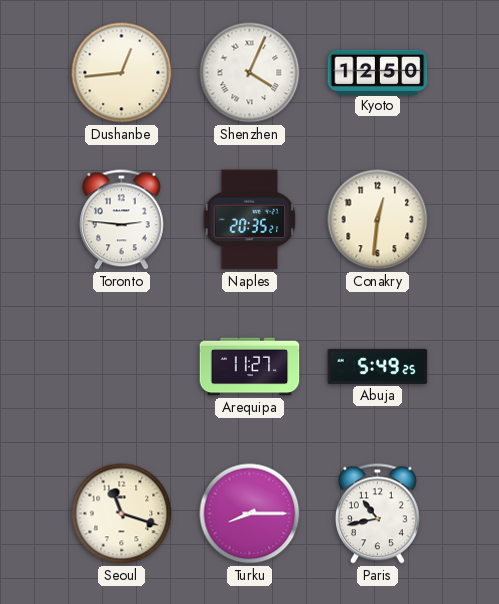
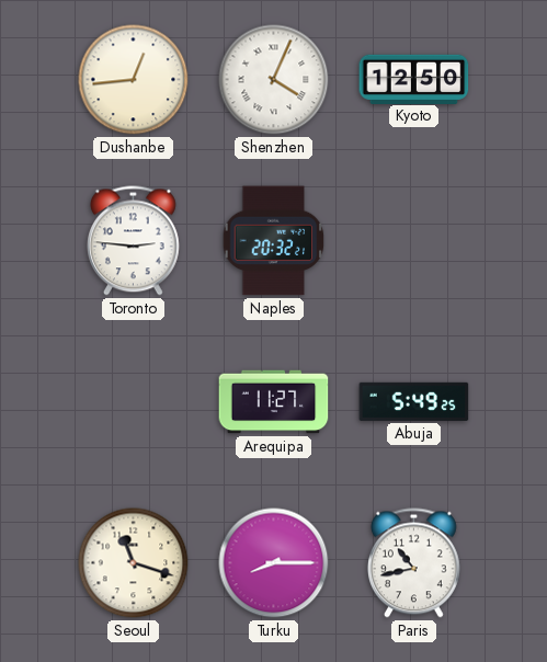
Naples: 20:35 -> 20:32
Conakry: 12:31 -> none
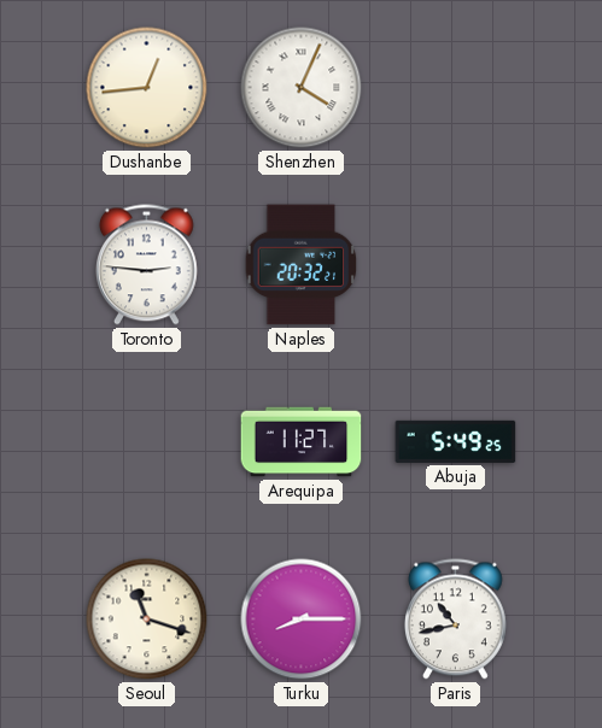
Kyoto: 12:50 -> none
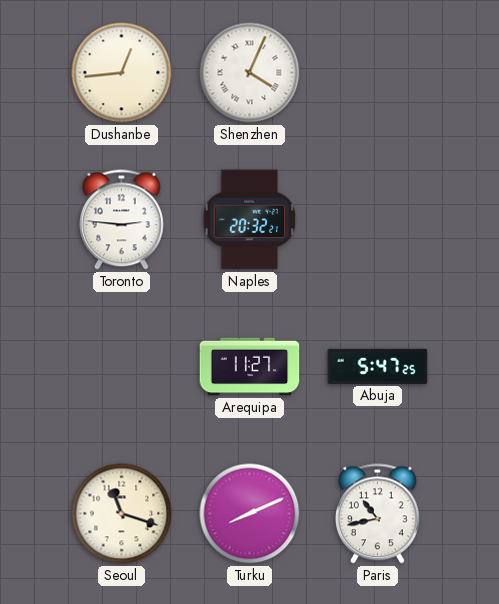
Abuja: 5:49 -> 5:47
Turku: 8:15 -> 8:11
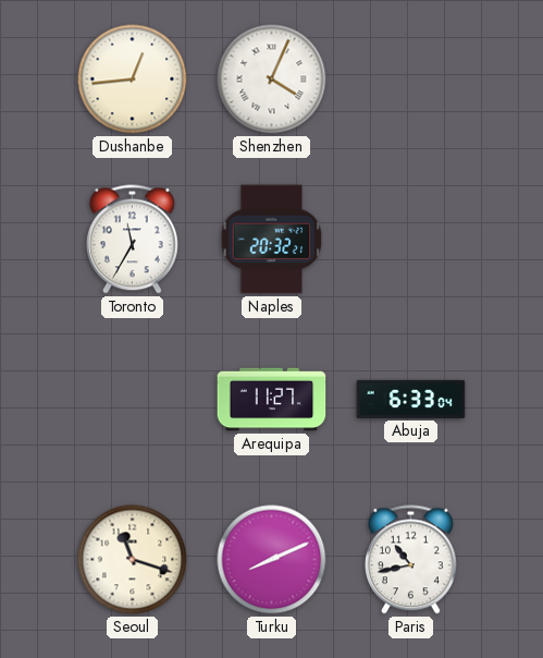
Toronto: 2:46 -> 11:35
Abuja: 5:47 -> 6:33
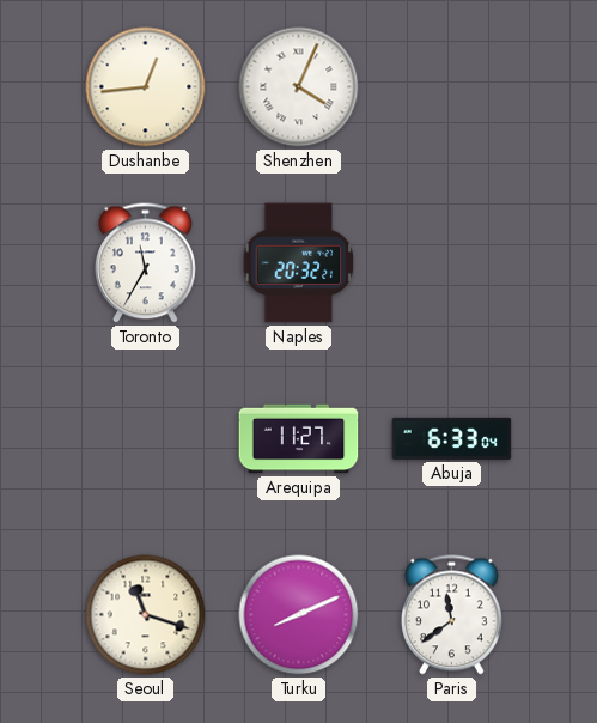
Paris: 10:43 -> 11:39
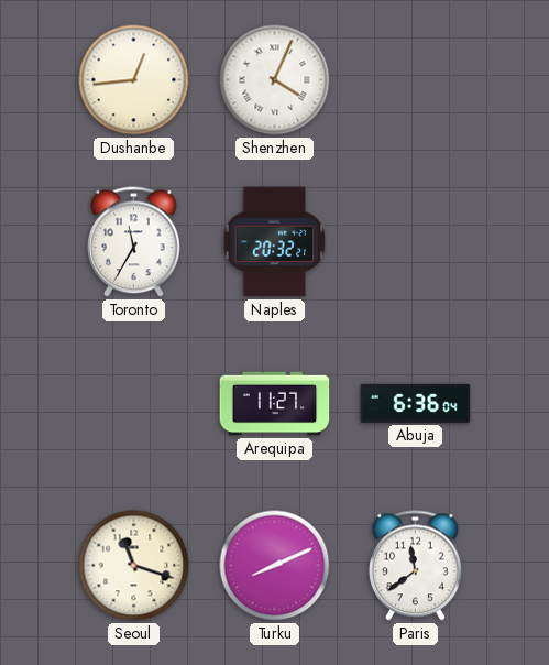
Abuja: 6:33 -> 6:36
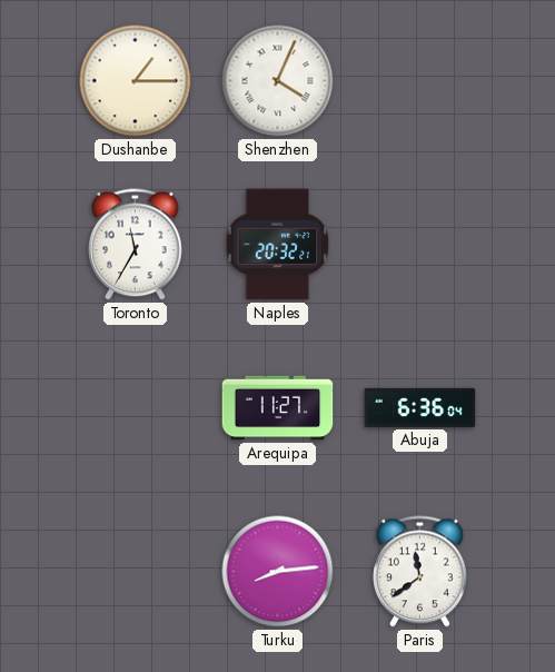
Dushanbe: 12:44 -> 1:15
Seoul: 11:18 -> none
Turku: 8:11 -> 8:14
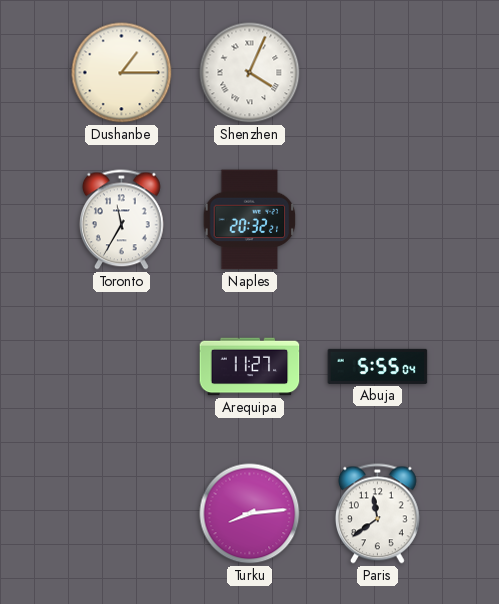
Abuja: 6:36 -> 5:55
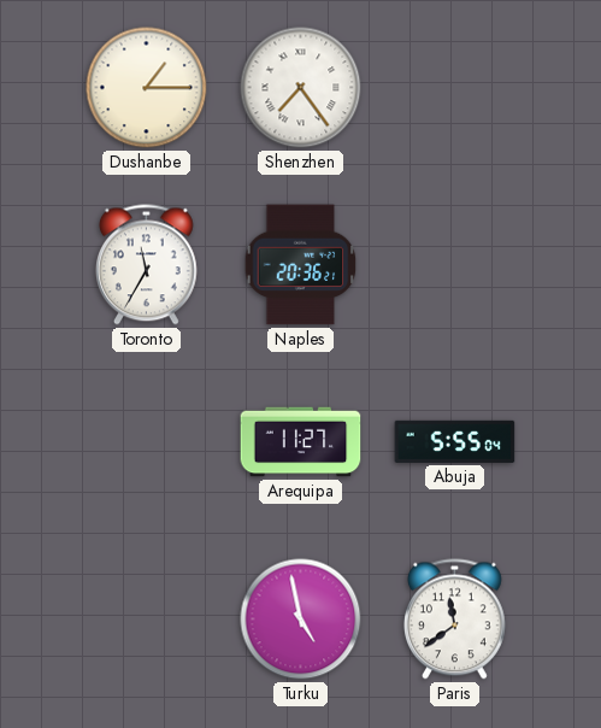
Shenzhen: 4:04 -> 7:24
Naples: 20:32 -> 20:36
Turku: 8:14 -> 4:58
